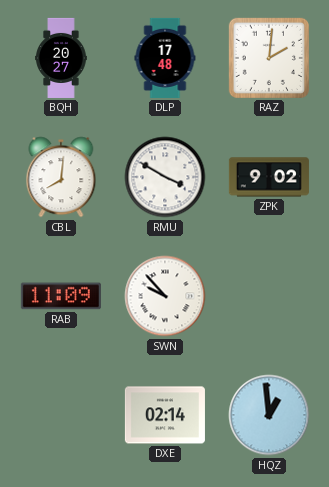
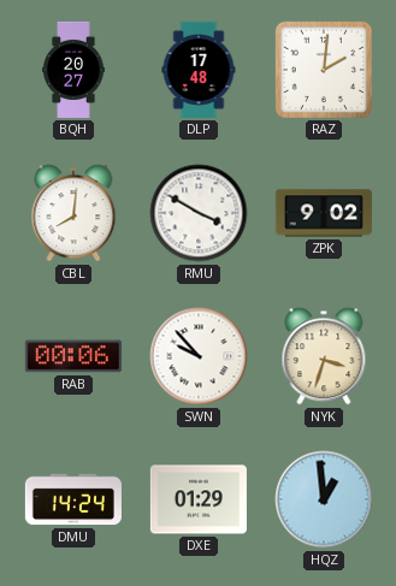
RAB: 11:09 -> 00:06
NYK: none -> 3:33
DMU: none -> 14:24
DXE: 02:14 -> 01:29
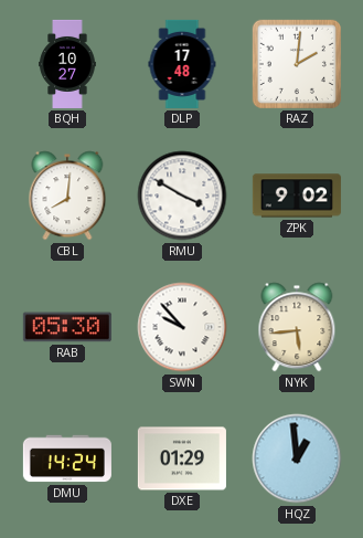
BQH: 20:27 -> 10:27
RAB: 00:06 -> 05:30
NYK: 3:33 -> 5:44
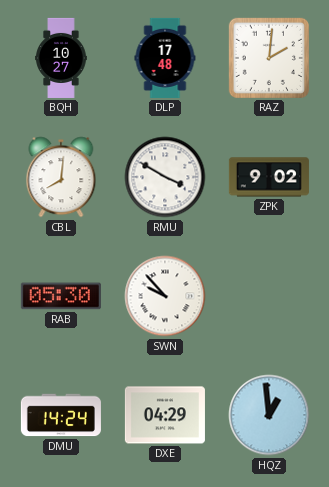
NYK: 5:44 -> none
DXE: 01:29 -> 04:29
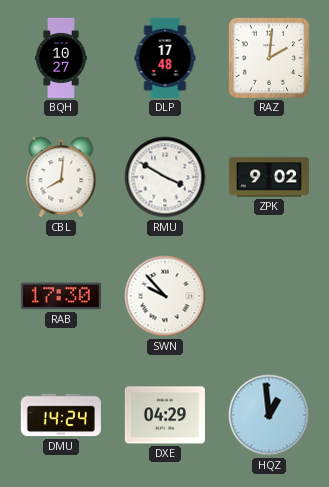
RAB: 05:30 -> 17:30
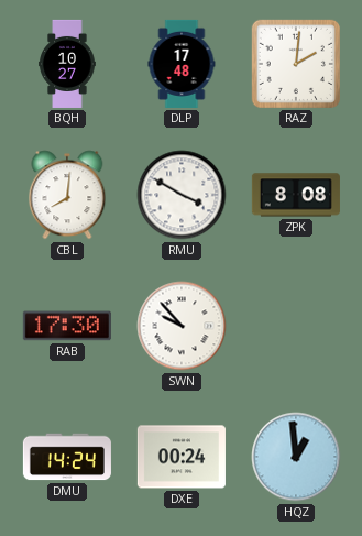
ZPK: 9:02 -> 8:08
DXE: 04:29 -> 00:24
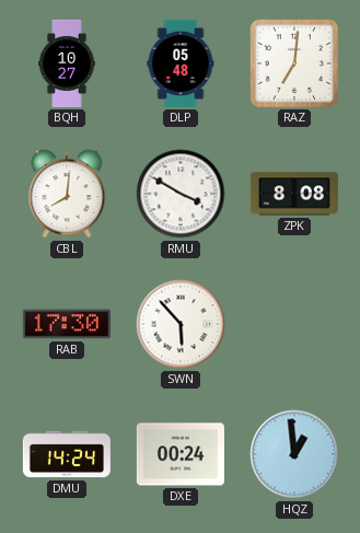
DLP: 17:48 -> 05:48
RAZ: 2:01 -> 7:01
SWN: 9:53 -> 5:53
